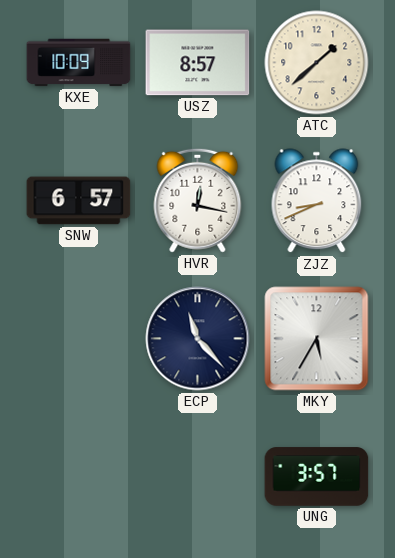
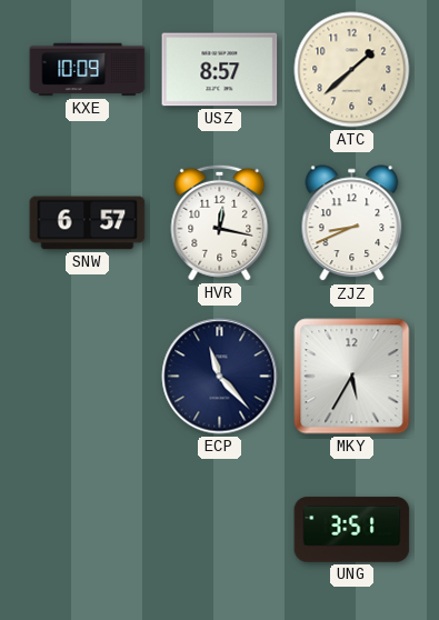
UNG: 3:57 -> 3:51
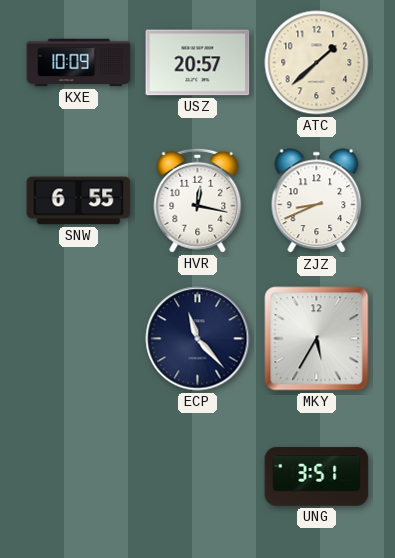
USZ: 8:57 -> 20:57
SNW: 6:57 -> 6:55
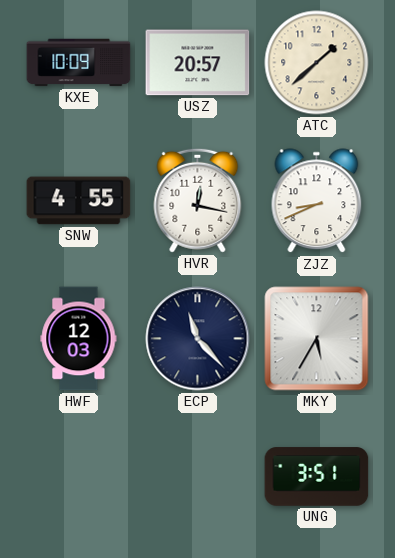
SNW: 6:55 -> 4:55
HWF: none -> 12:03
